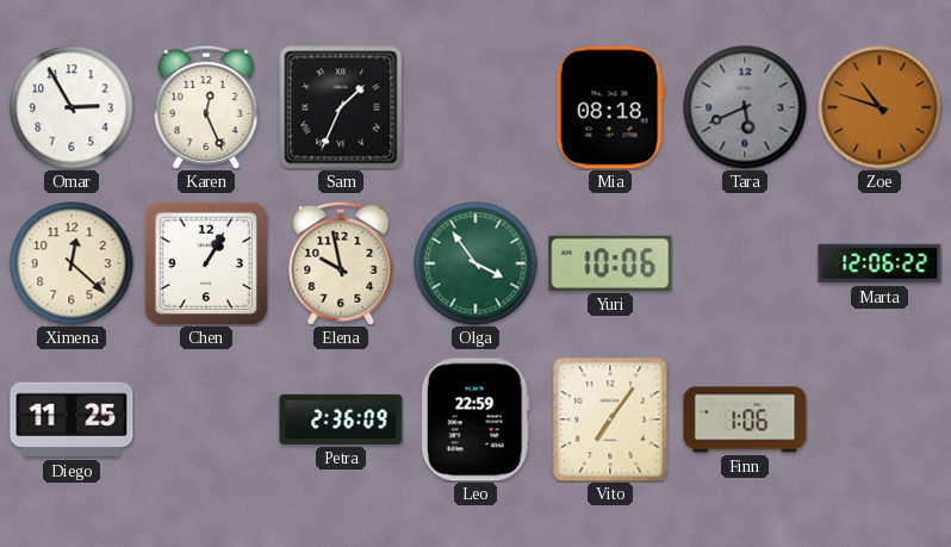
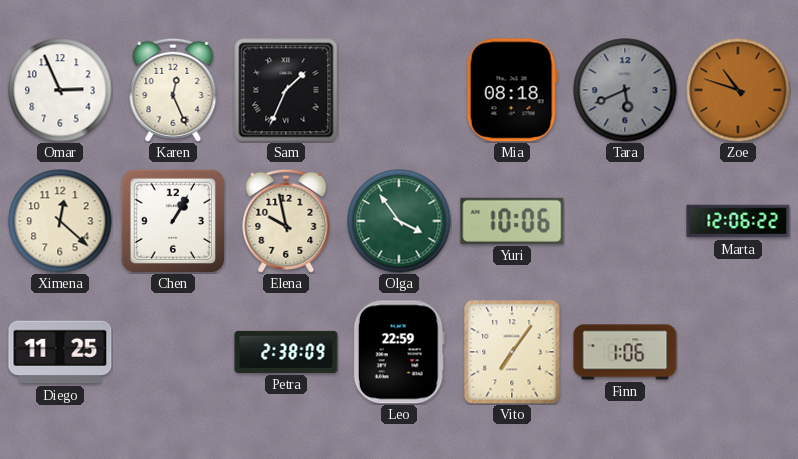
Omar: 2:55 -> 2:56
Petra: 2:36 -> 2:38
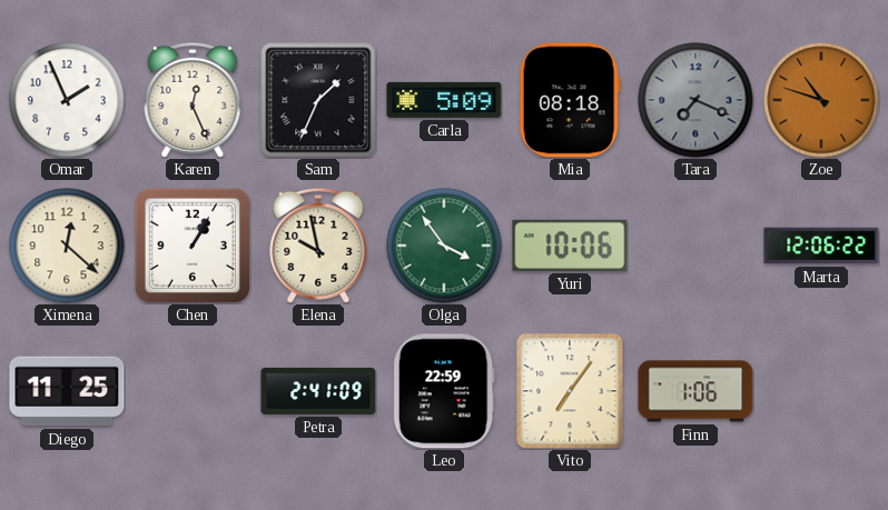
Omar: 2:56 -> 1:56
Carla: none -> 5:09
Tara: 5:41 -> 7:19
Petra: 2:38 -> 2:41
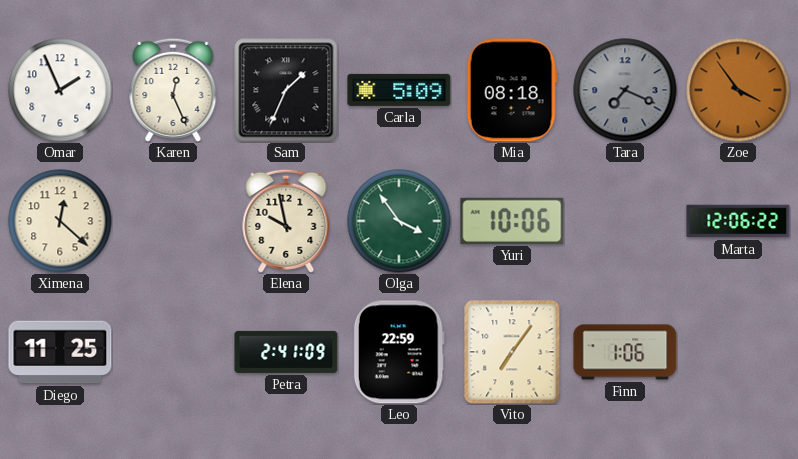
Zoe: 10:48 -> 3:54
Chen: 1:05 -> none
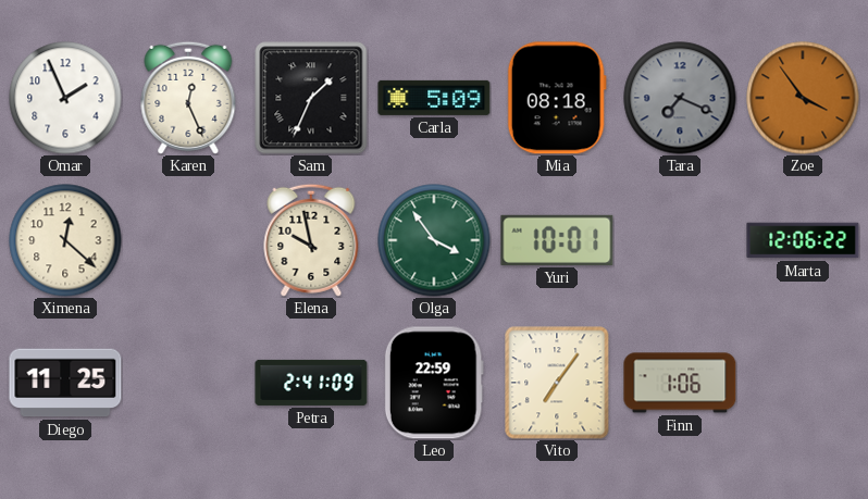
Yuri: 10:06 -> 10:01
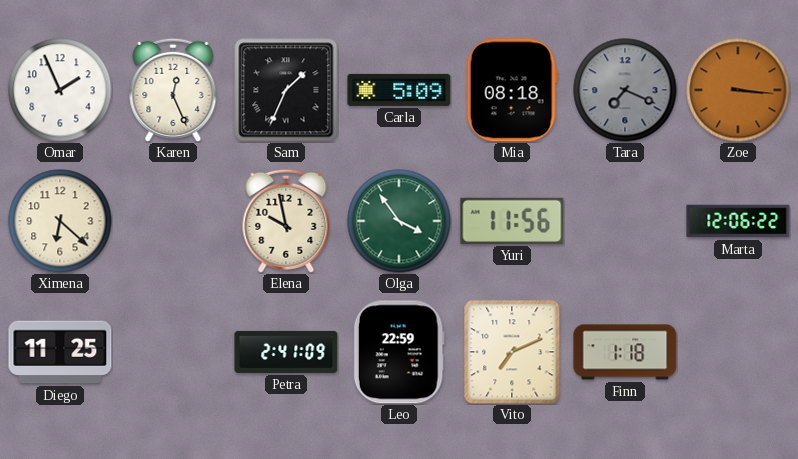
Zoe: 3:54 -> 3:16
Ximena: 12:22 -> 6:22
Yuri: 10:01 -> 11:56
Vito: 7:06 -> 7:11
Finn: 1:06 -> 1:18
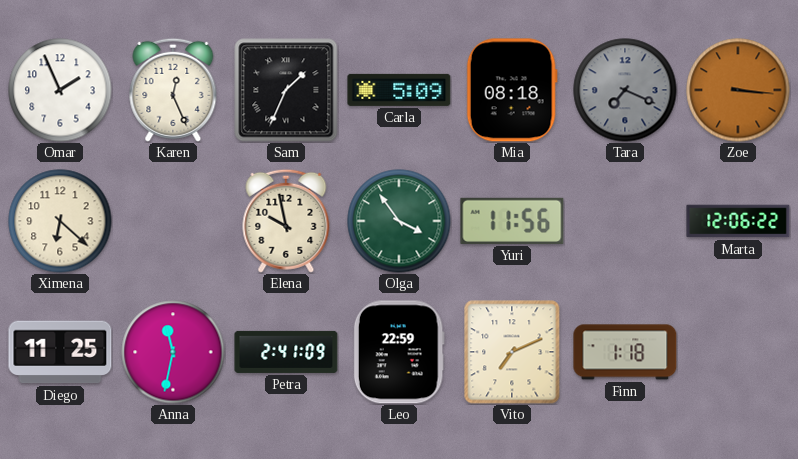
Anna: none -> 11:32
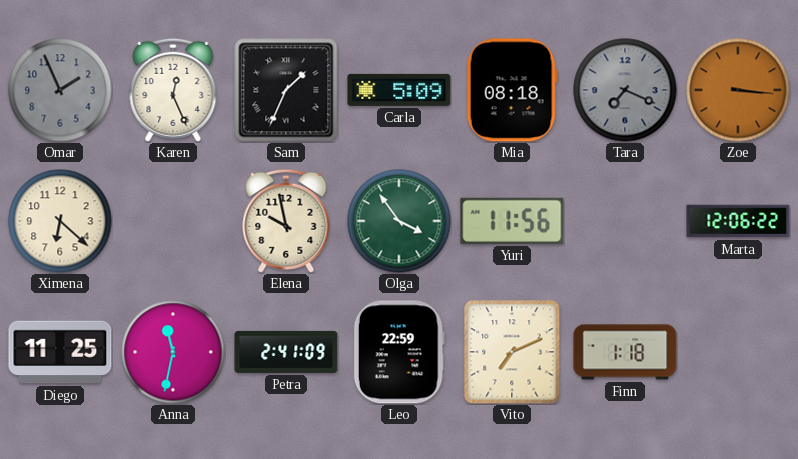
Omar dial: white -> grey
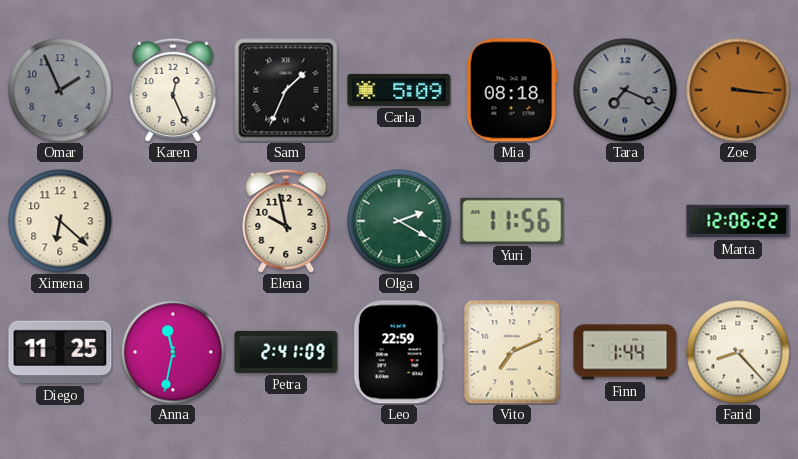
Olga: 3:54 -> 2:20
Finn: 1:18 -> 1:44
Farid: none -> 8:23
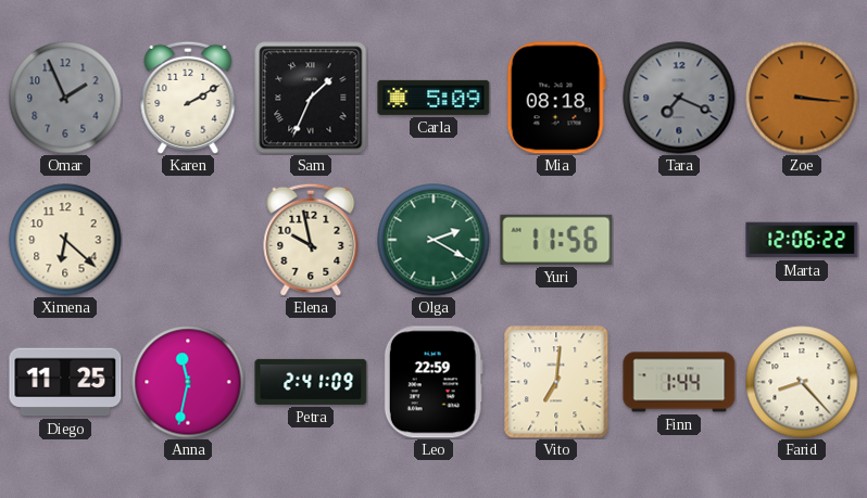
Karen: 12:26 -> 2:10
Vito: 7:11 -> 7:01
